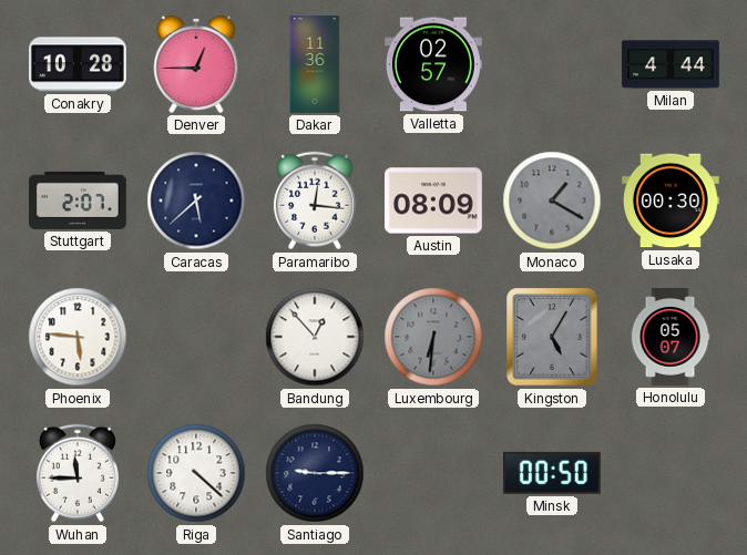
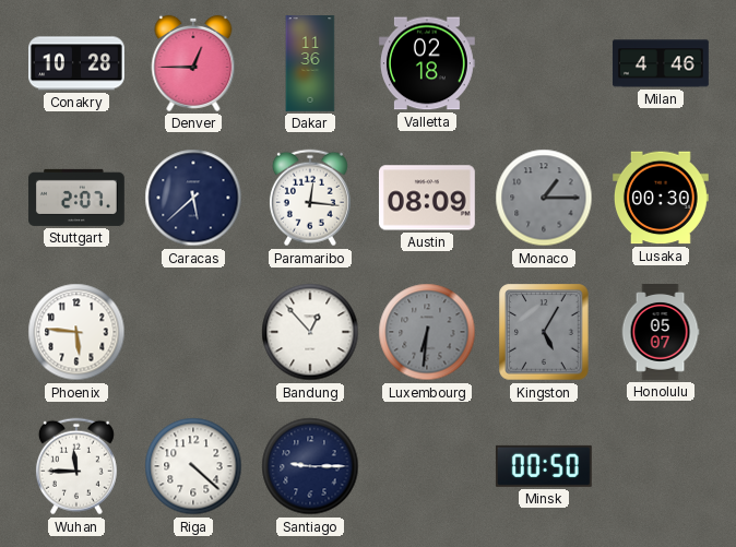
Valletta: 02:57 -> 02:18
Milan: 4:44 -> 4:46
Monaco: 1:20 -> 1:15
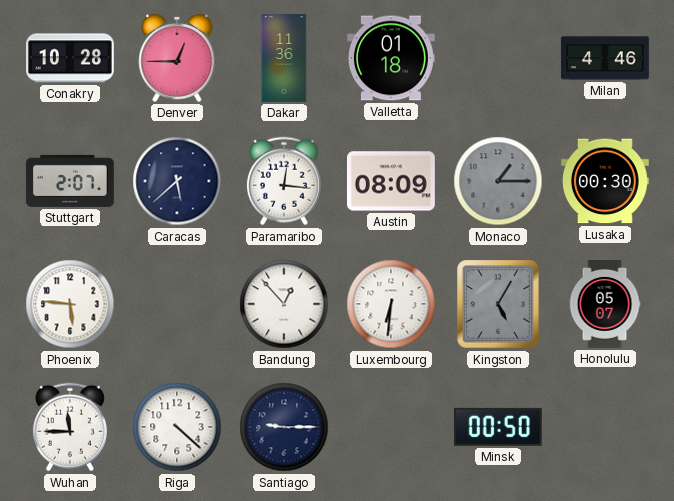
Valletta: 02:18 -> 01:18
Luxembourg dial: grey -> white
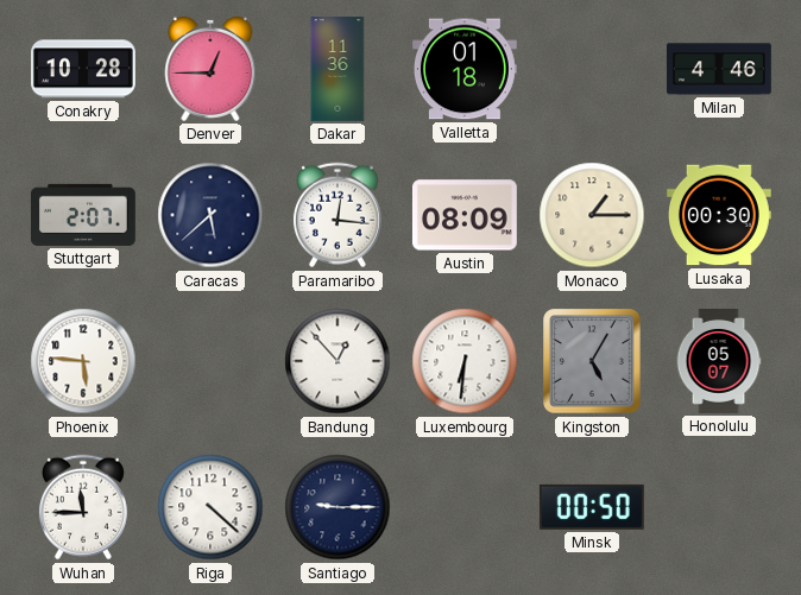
Monaco dial: grey -> cream
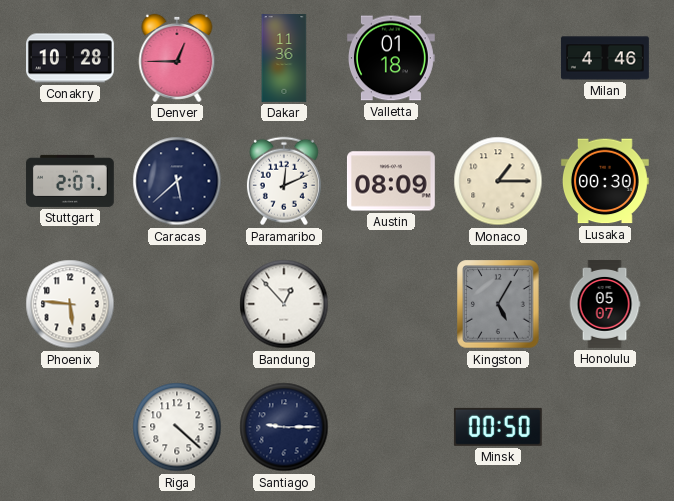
Paramaribo: 12:16 -> 12:11
Luxembourg: 6:31 -> none
Wuhan: 11:45 -> none
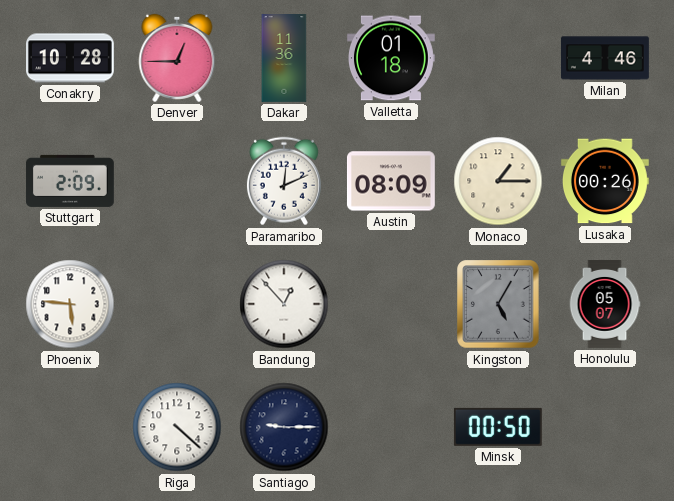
Stuttgart: 2:07 -> 2:09
Caracas: 5:38 -> none
Lusaka: 00:30 -> 00:26
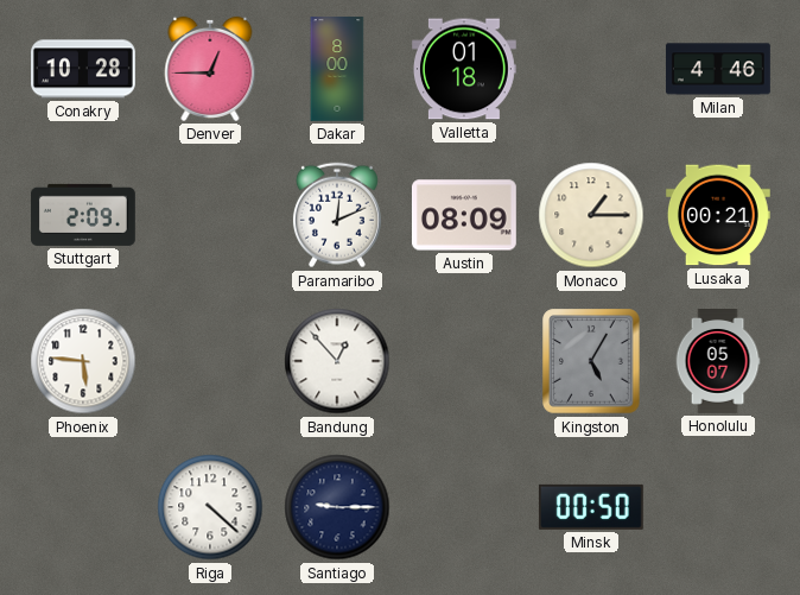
Dakar: 11:36 -> 8:00
Lusaka: 00:26 -> 00:21
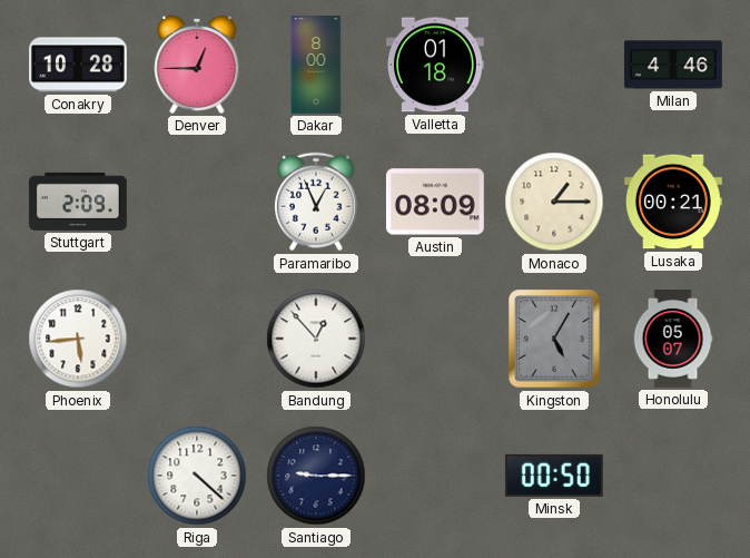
Paramaribo: 12:11 -> 12:56
Phoenix: 5:46 -> 5:44
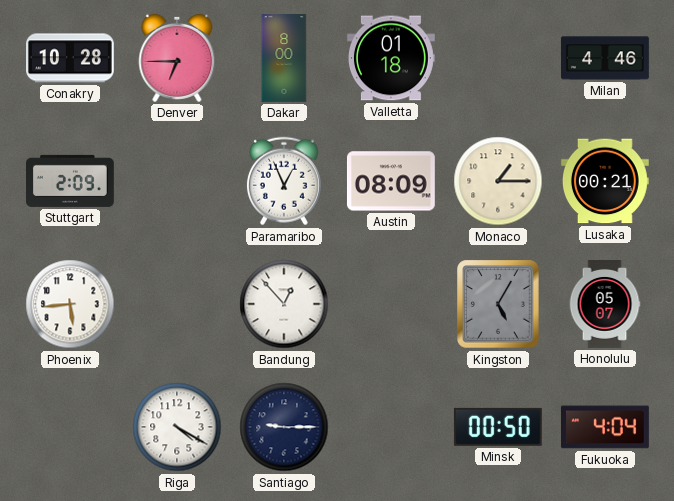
Denver: 12:45 -> 6:45
Riga: 4:22 -> 4:20
Fukuoka: none -> 4:04
